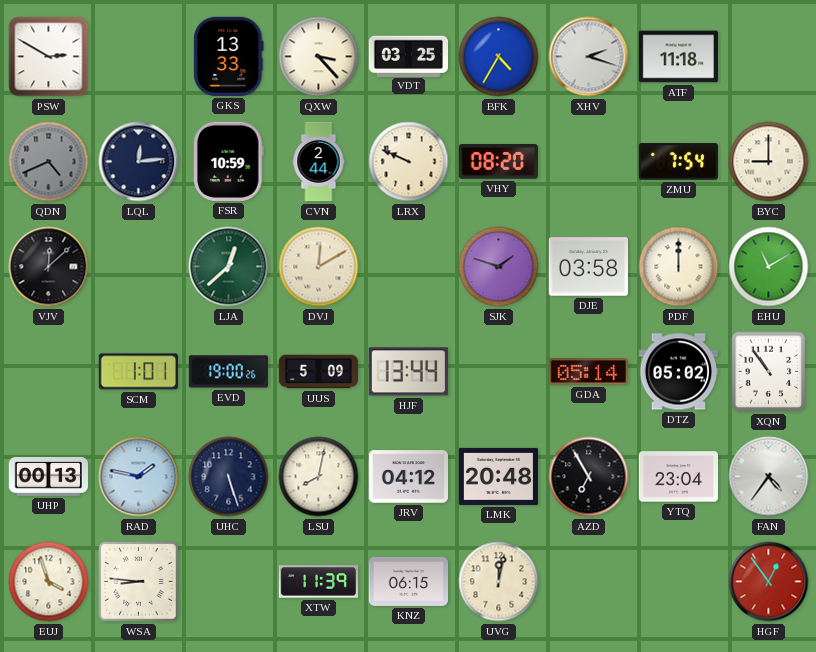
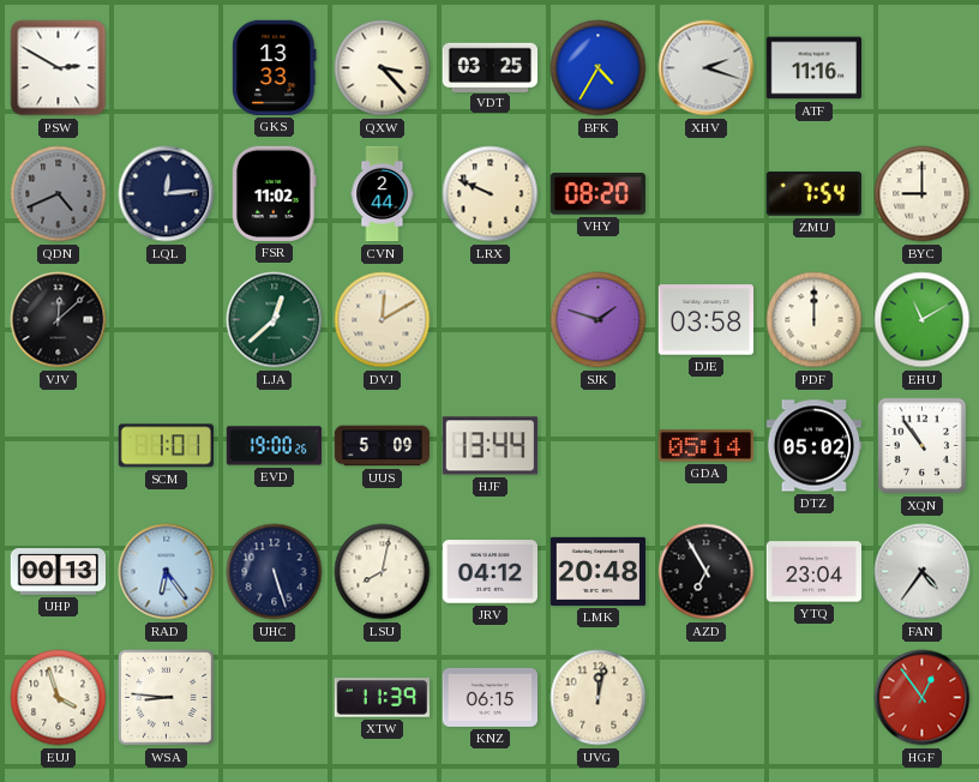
ATF: 11:18 -> 11:16
FSR: 10:59 -> 11:02
RAD: 1:47 -> 6:24
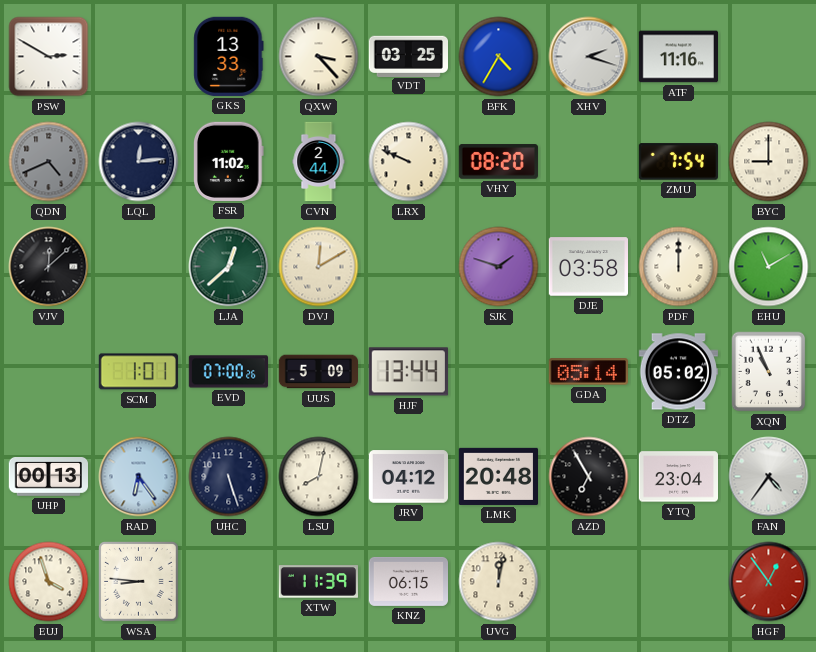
EVD: 19:00 -> 07:00
XQN: 10:54 -> 10:56
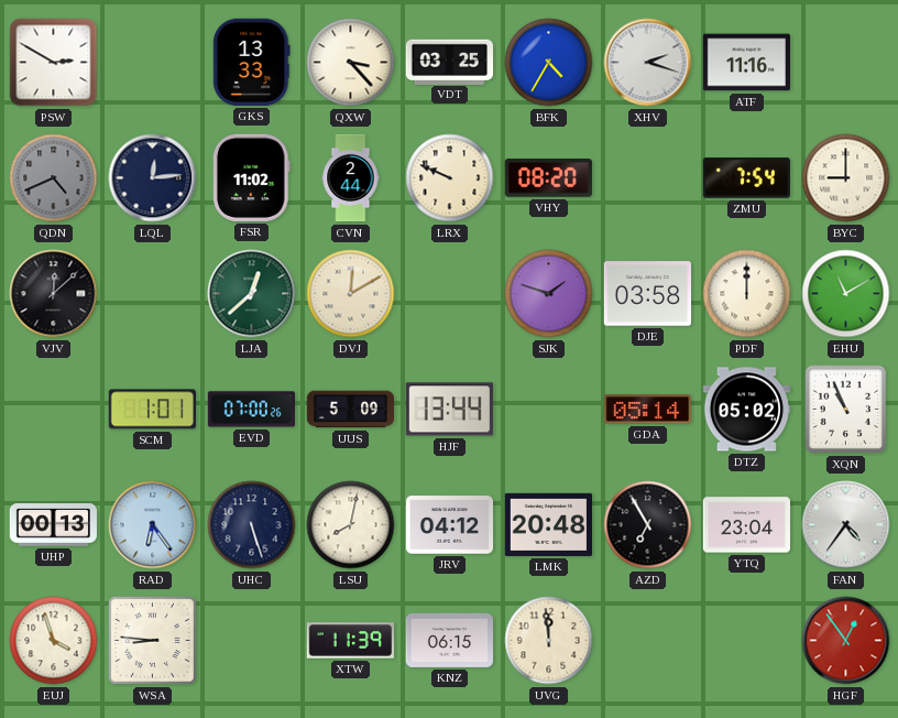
UVG: 12:02 -> 11:59
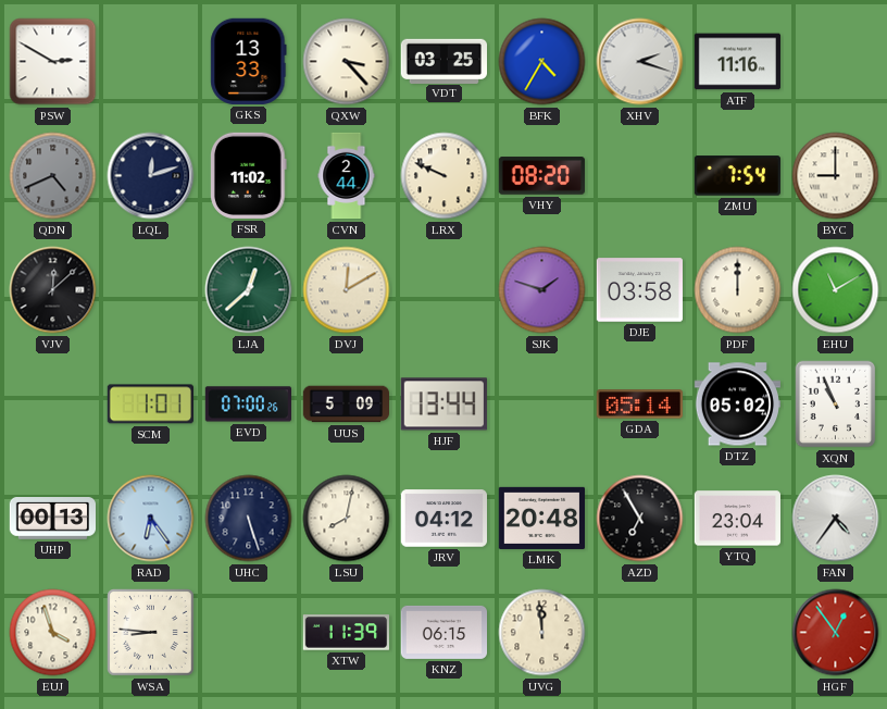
LQL: 12:14 -> 12:12
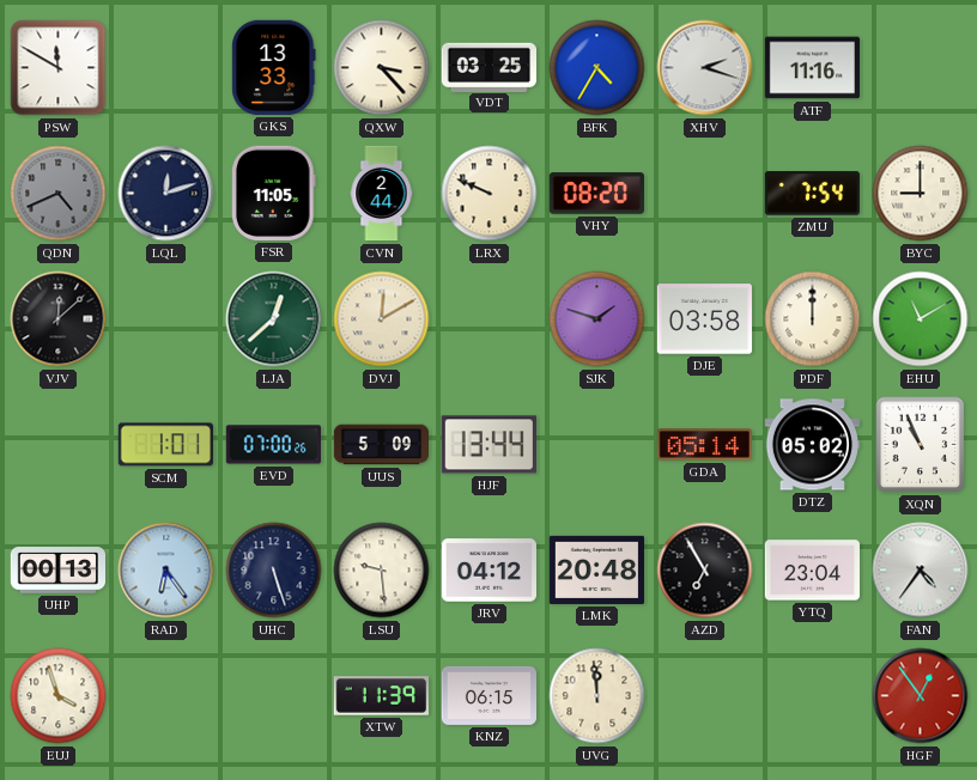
PSW: 2:50 -> 11:50
FSR: 11:02 -> 11:05
LSU: 8:02 -> 9:29
WSA: 8:46 -> none
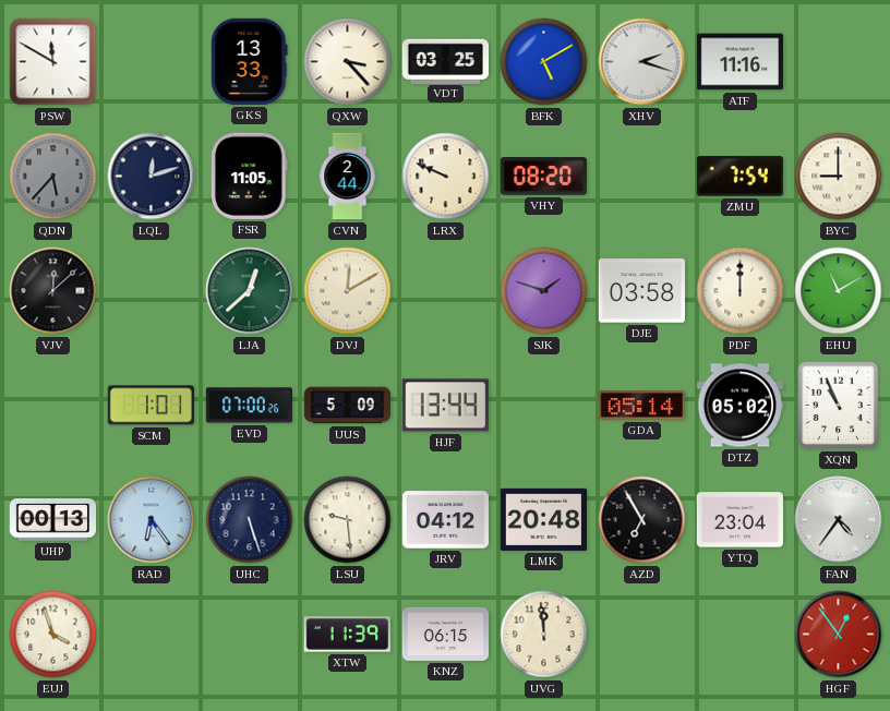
BFK: 4:35 -> 5:10
QDN: 4:41 -> 5:37
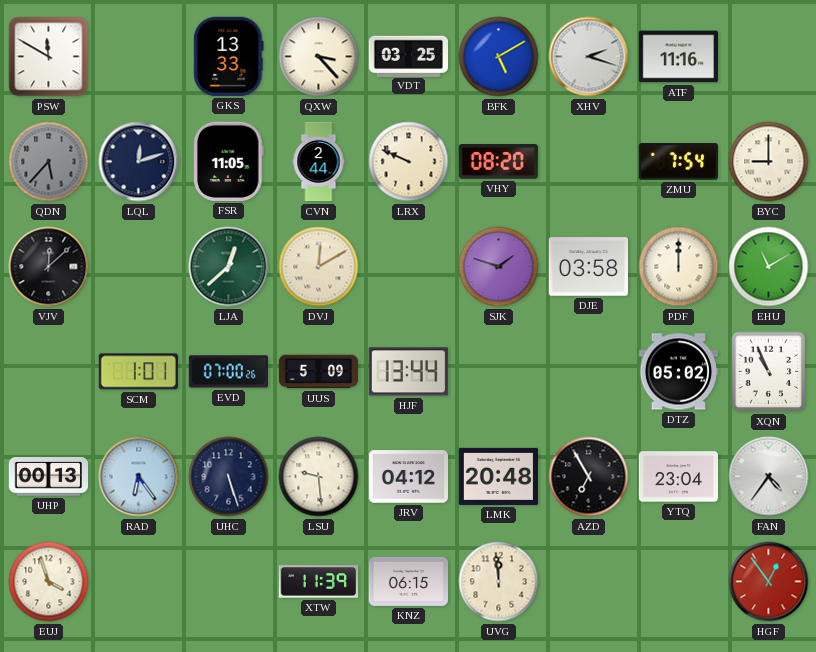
GDA: 05:14 -> none
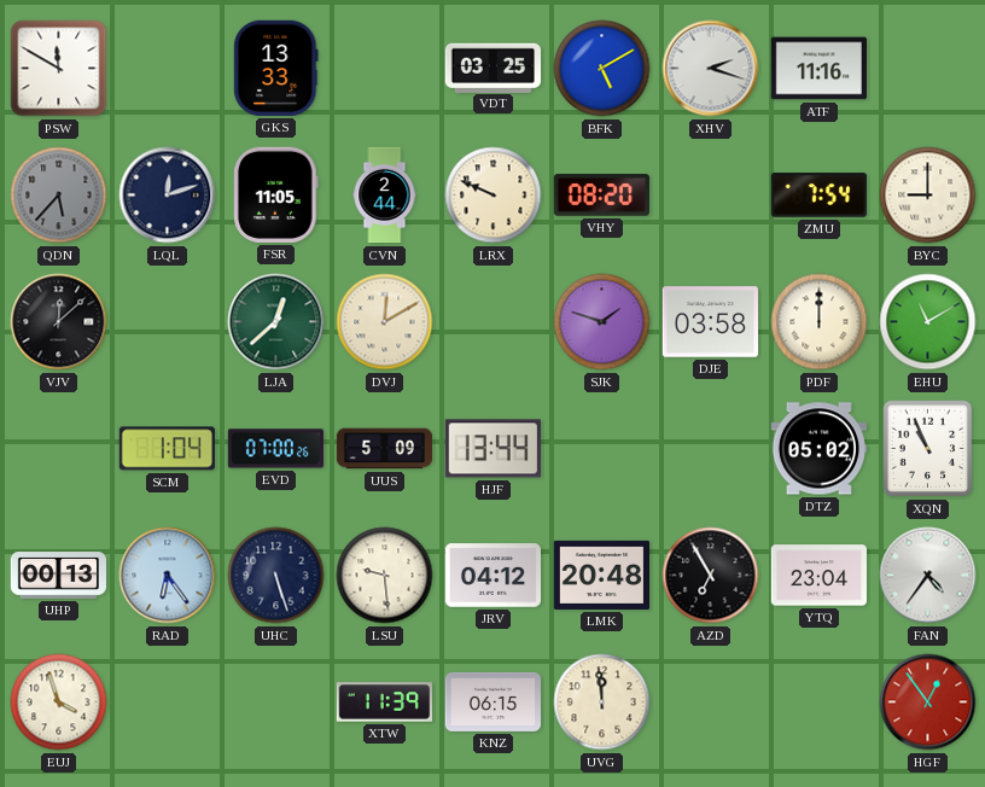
QXW: 3:23 -> none
SCM: 1:01 -> 1:04
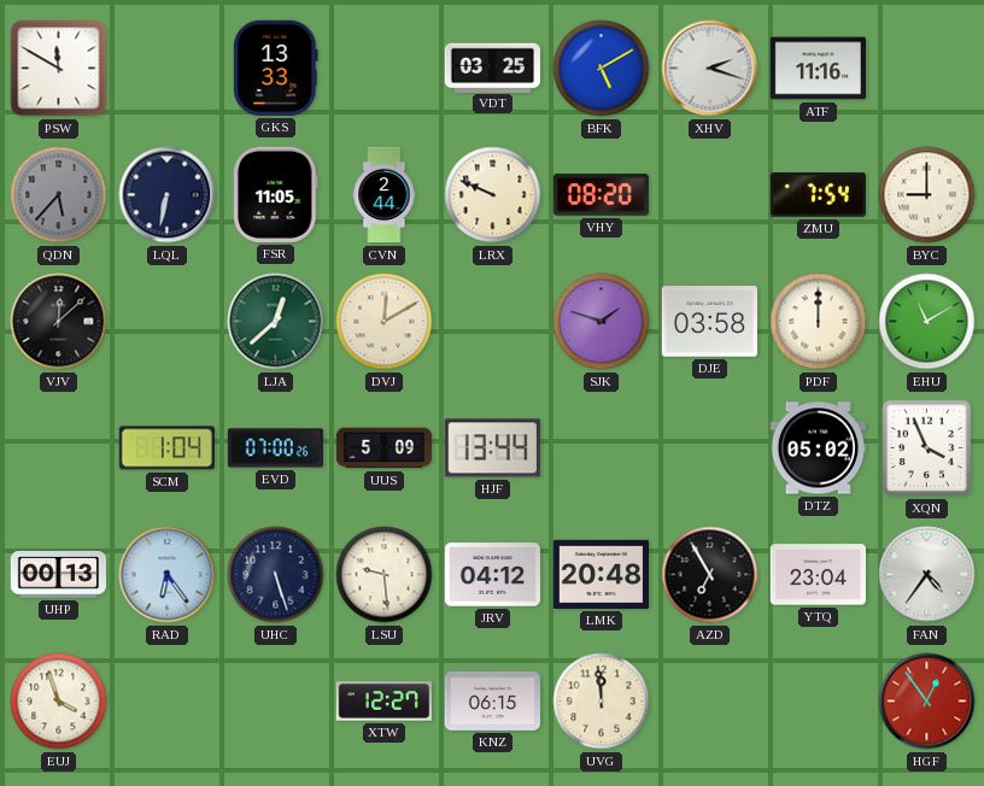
LQL: 12:12 -> 6:32
XQN: 10:56 -> 3:56
XTW: 11:39 -> 12:27
